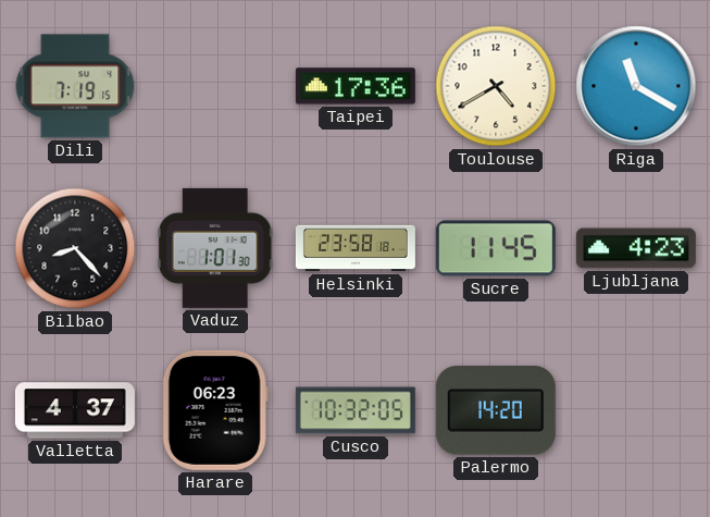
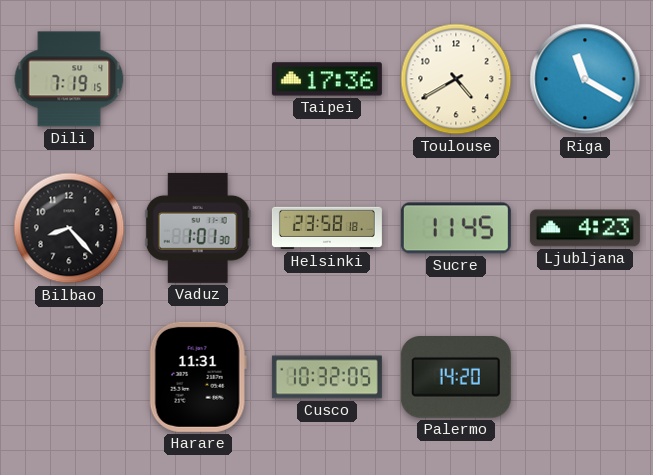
Valletta: 4:37 -> none
Harare: 06:23 -> 11:31
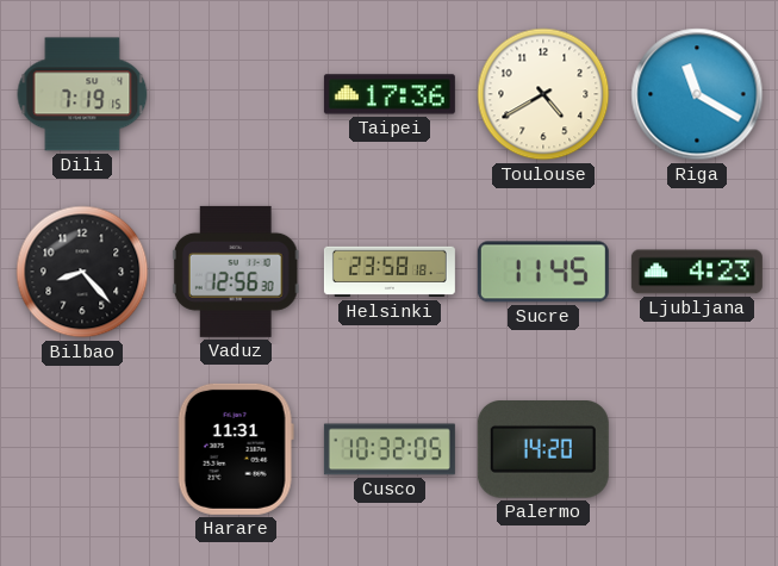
Vaduz: 1:01 -> 12:56
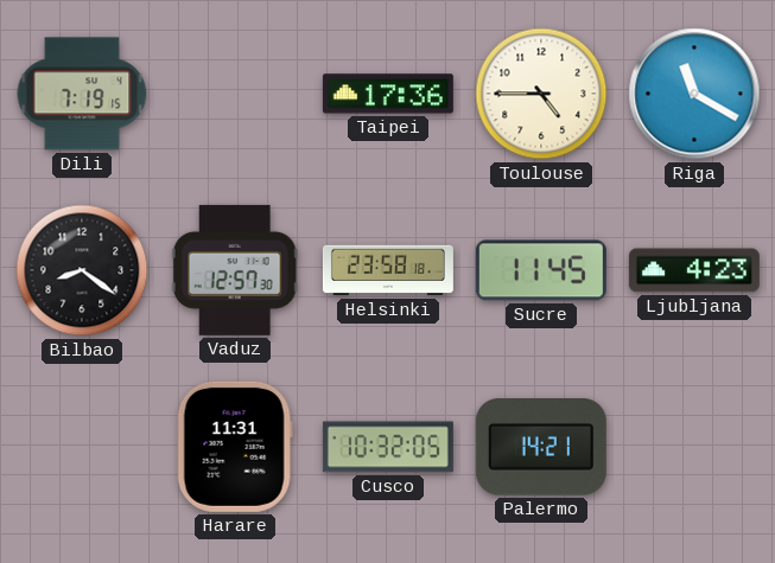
Toulouse: 4:40 -> 4:45
Bilbao: 8:23 -> 8:21
Vaduz: 12:56 -> 12:57
Palermo: 14:20 -> 14:21
